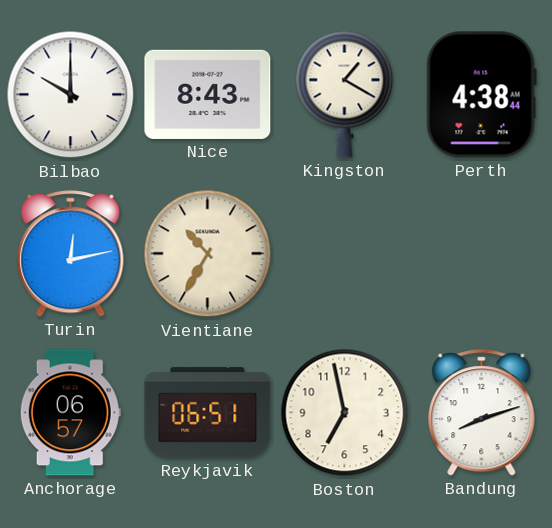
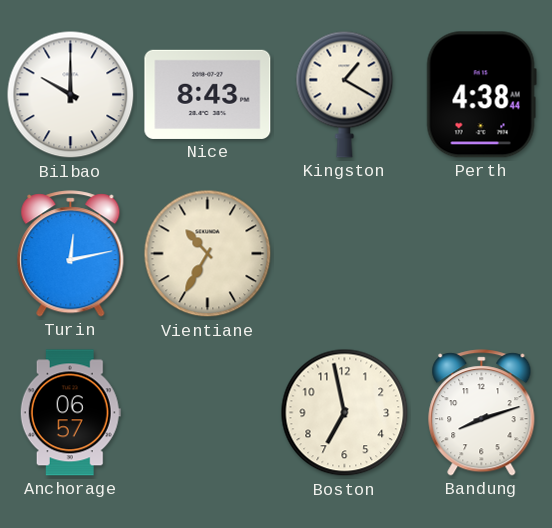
Reykjavik: 06:51 -> none
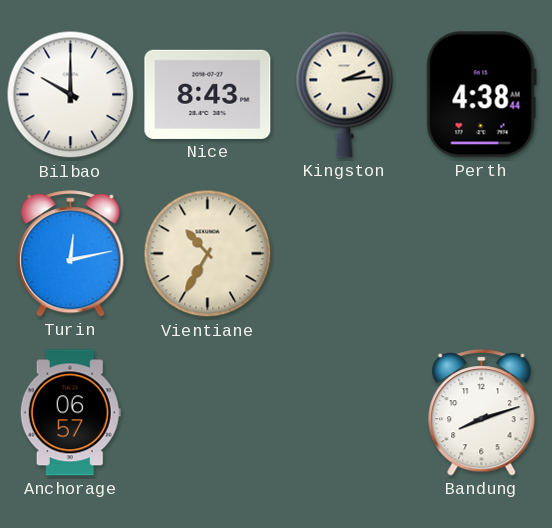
Kingston: 1:20 -> 2:14
Boston: 6:58 -> none
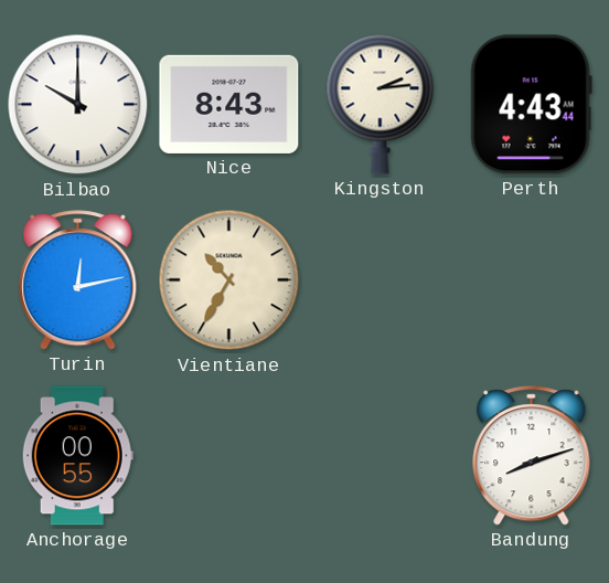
Perth: 4:38 -> 4:43
Anchorage: 06:57 -> 00:55
